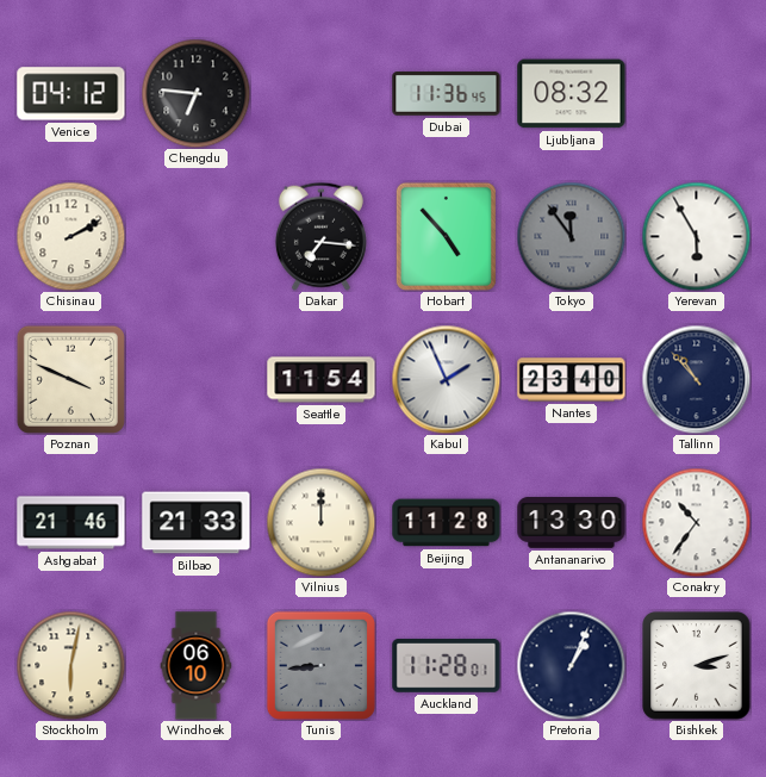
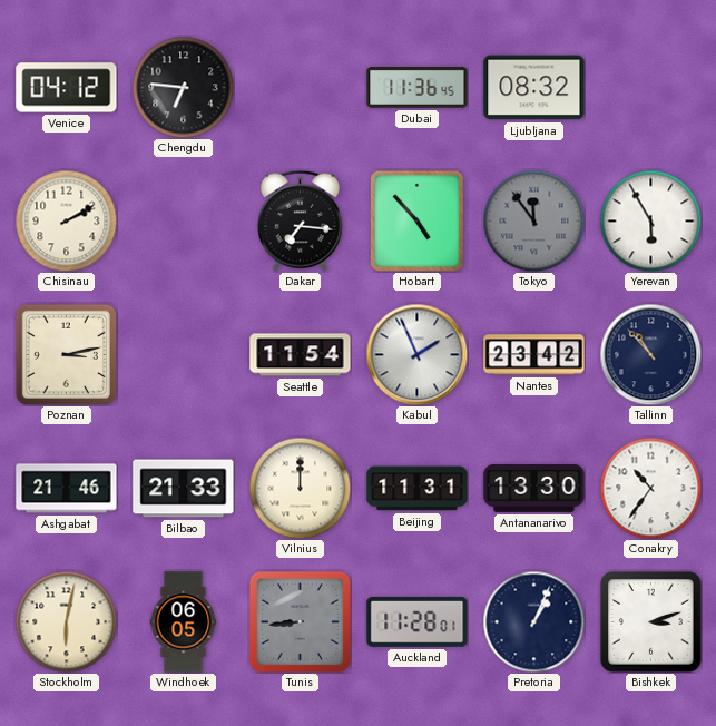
Poznan: 3:49 -> 3:13
Nantes: 23:40 -> 23:42
Beijing: 11:28 -> 11:31
Windhoek: 06:10 -> 06:05
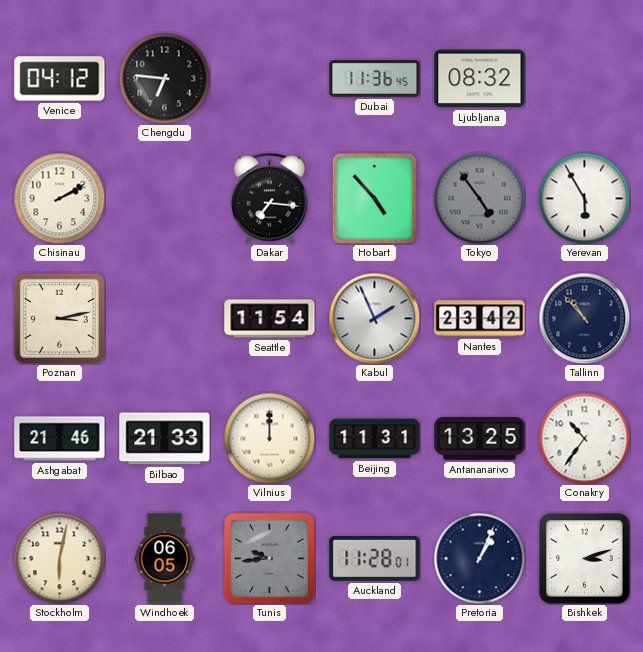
Tokyo: 11:54 -> 4:54
Antananarivo: 13:30 -> 13:25
Tunis: 8:44 -> 9:44
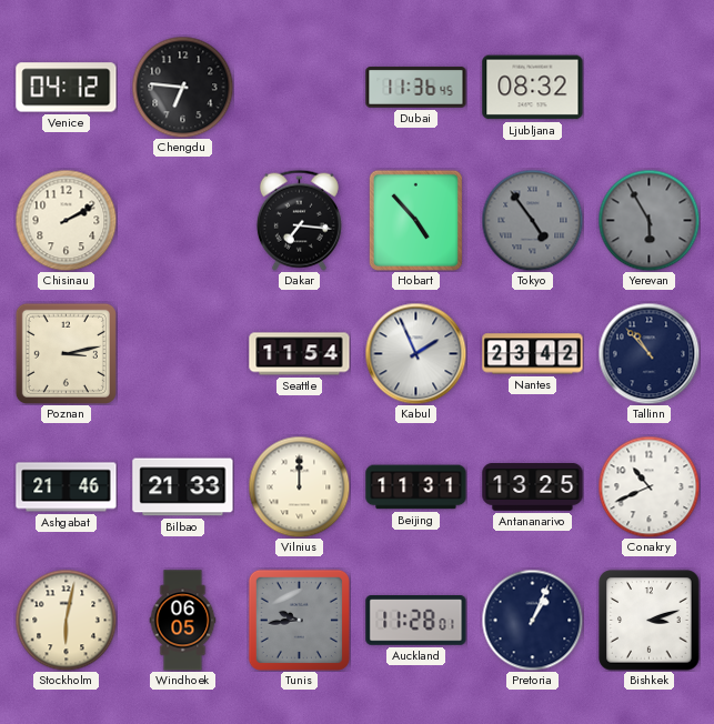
Yerevan dial: white -> grey
Conakry: 10:36 -> 10:41
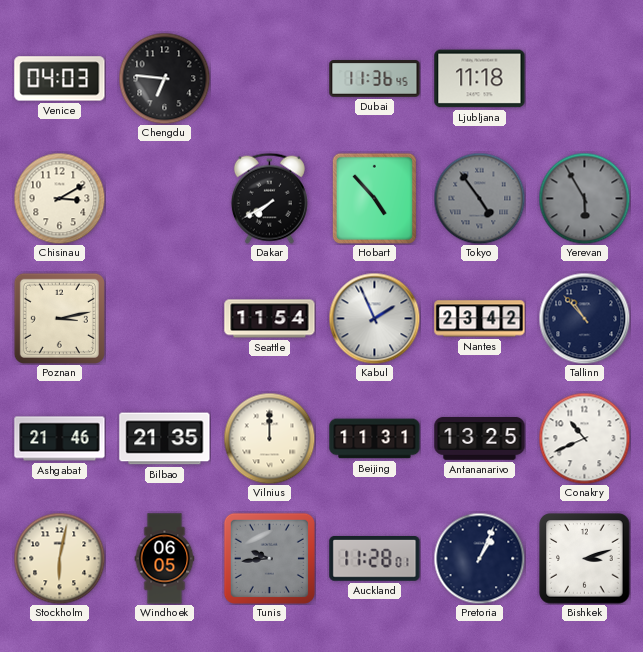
Venice: 04:12 -> 04:03
Ljubljana: 08:32 -> 11:18
Chisinau: 2:10 -> 3:10
Dakar: 7:16 -> 7:40
Bilbao: 21:33 -> 21:35
